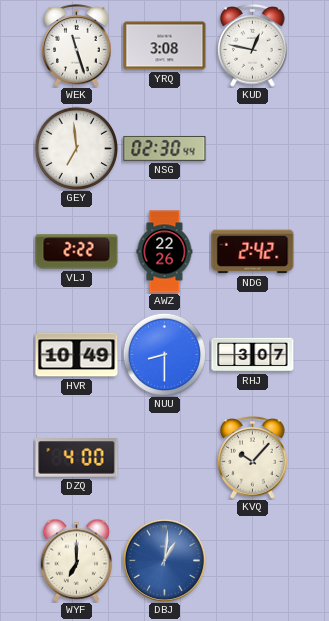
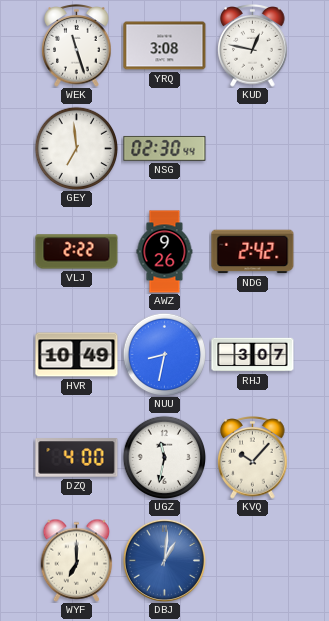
AWZ: 22:26 -> 9:26
NUU: 8:30 -> 8:32
UGZ: none -> 11:32
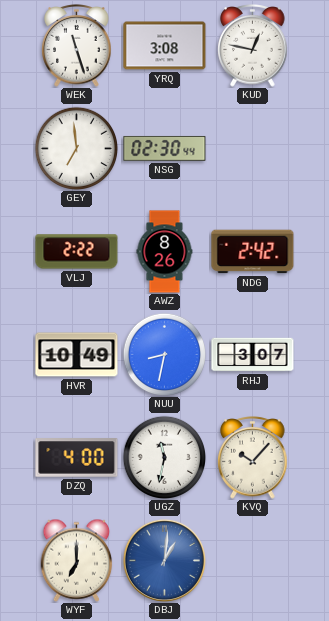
AWZ: 9:26 -> 8:26
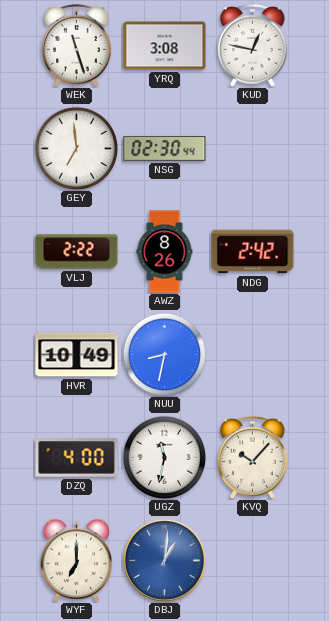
RHJ: 3:07 -> none
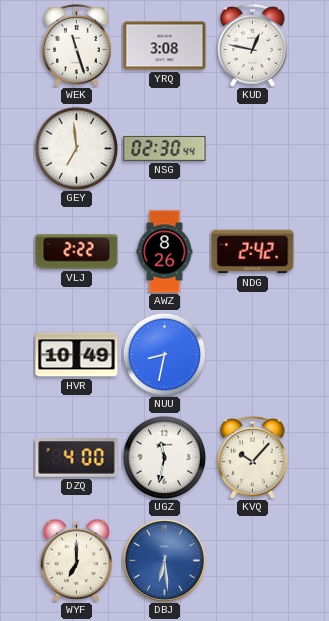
DBJ: 1:01 -> 6:29
